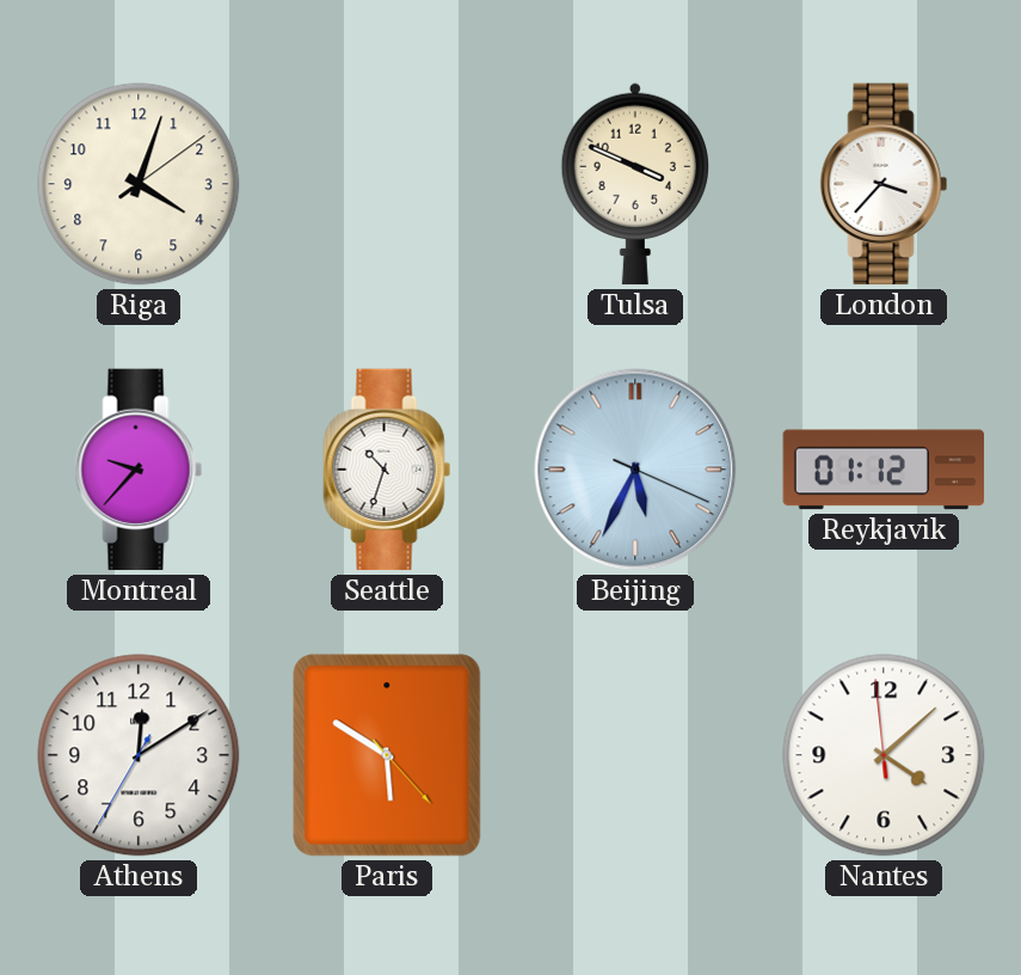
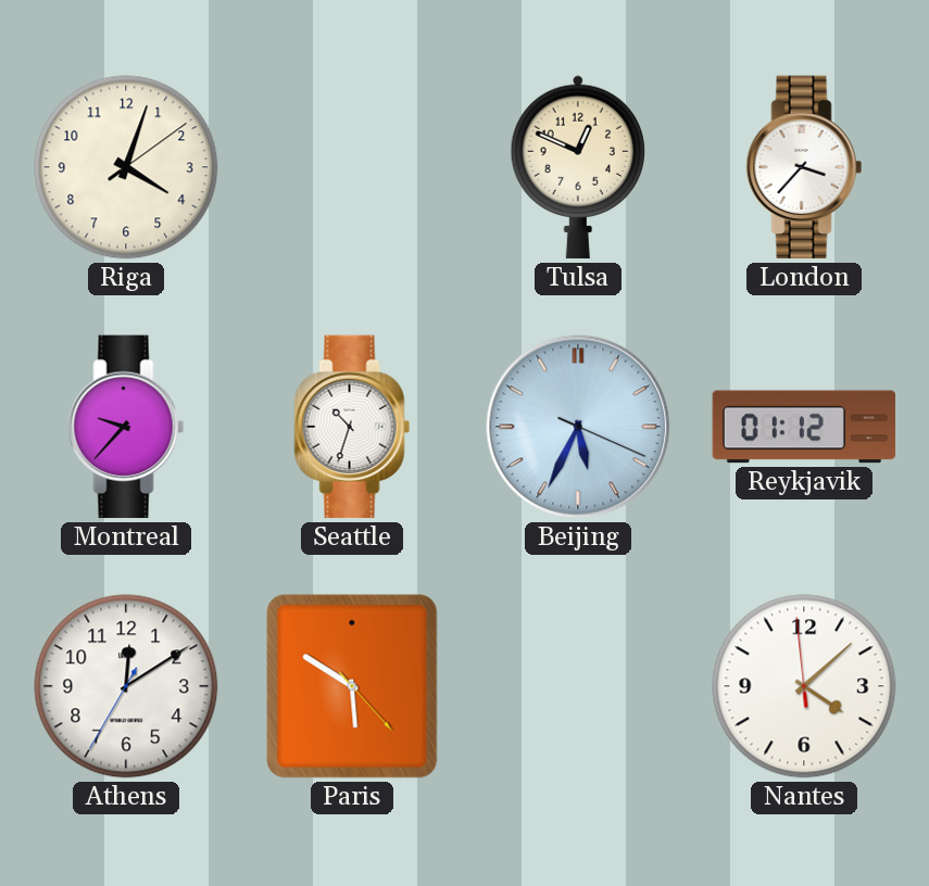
Tulsa: 3:49 -> 12:49
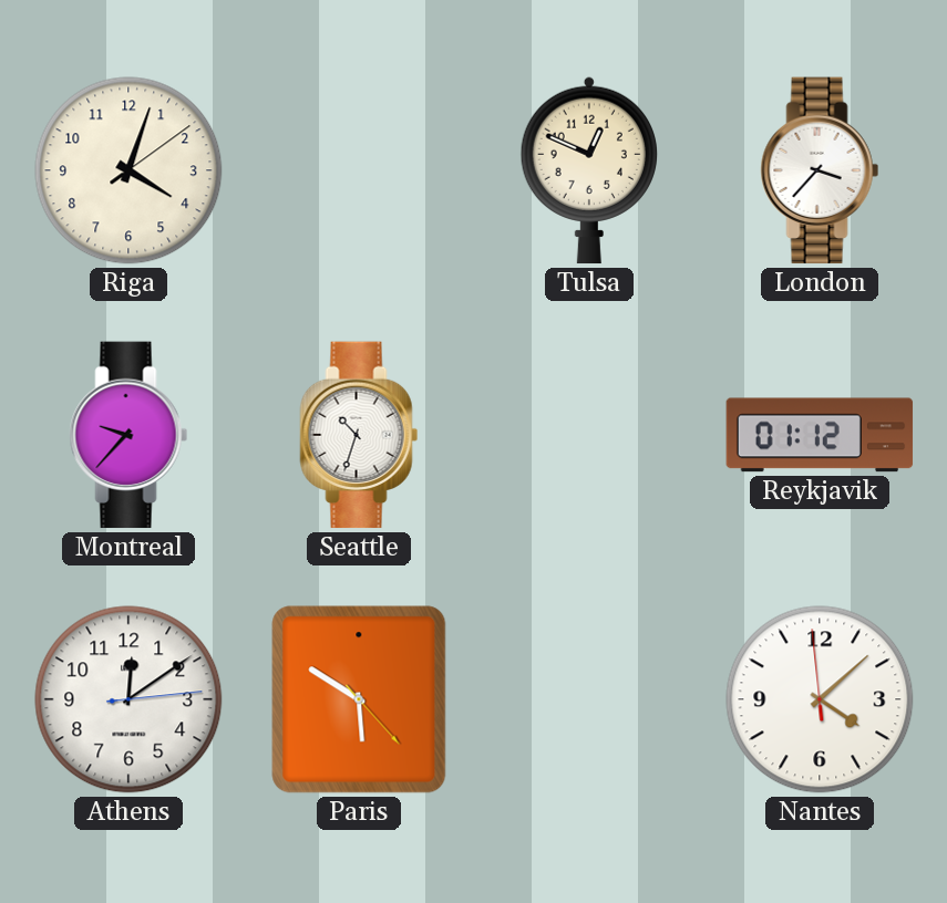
Beijing: 5:34 -> none
Athens: 12:09:35 -> 12:09:14
